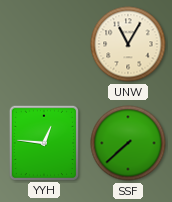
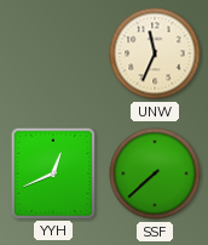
UNW: 11:05 -> 11:34
YYH: 12:46 -> 12:41
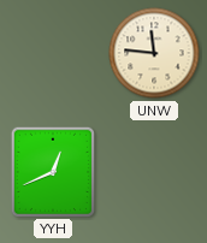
UNW: 11:34 -> 11:46
SSF: 7:38 -> none
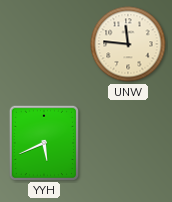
YYH: 12:41 -> 5:41
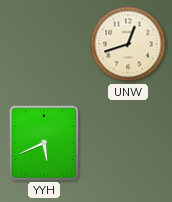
UNW: 11:46 -> 12:42
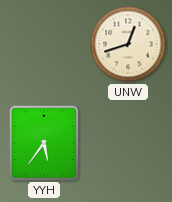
YYH: 5:41 -> 5:36
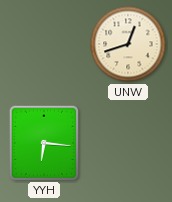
YYH: 5:36 -> 6:16
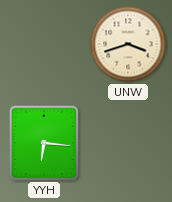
UNW: 12:42 -> 3:42
